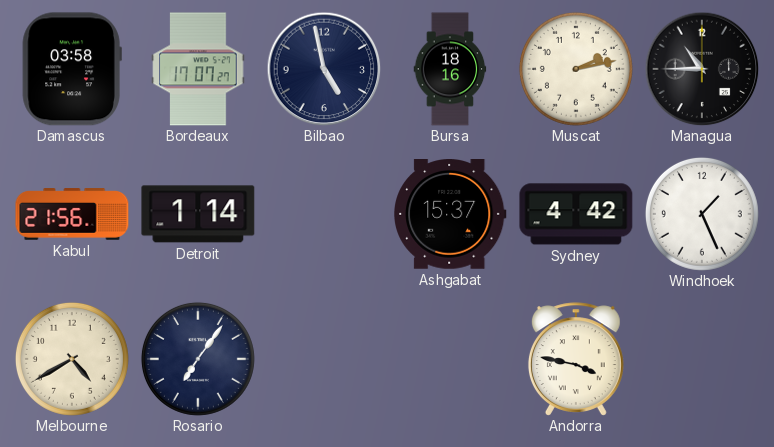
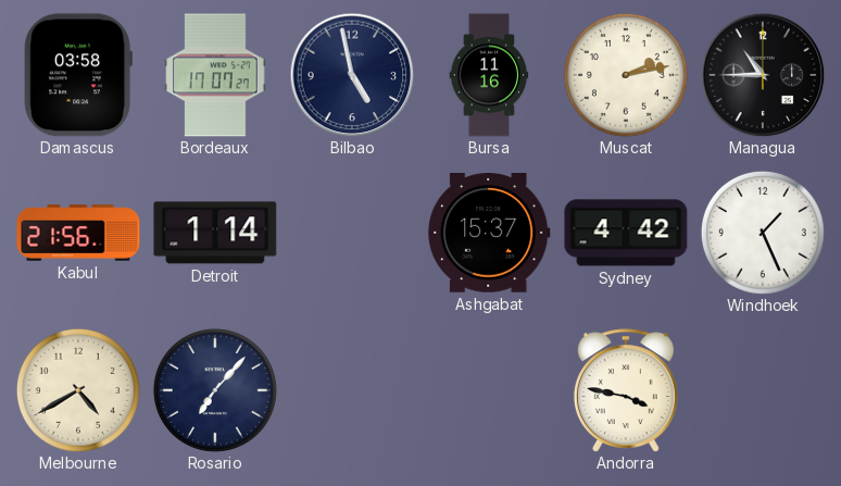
Bursa: 18:16 -> 11:16
Rosario: 7:06 -> 7:07
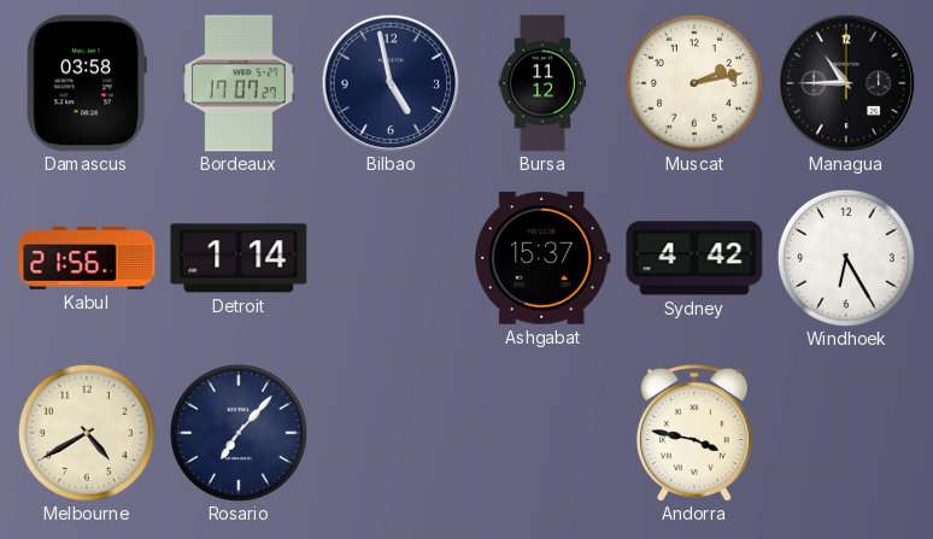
Bursa: 11:16 -> 11:12
Windhoek: 1:26 -> 6:25
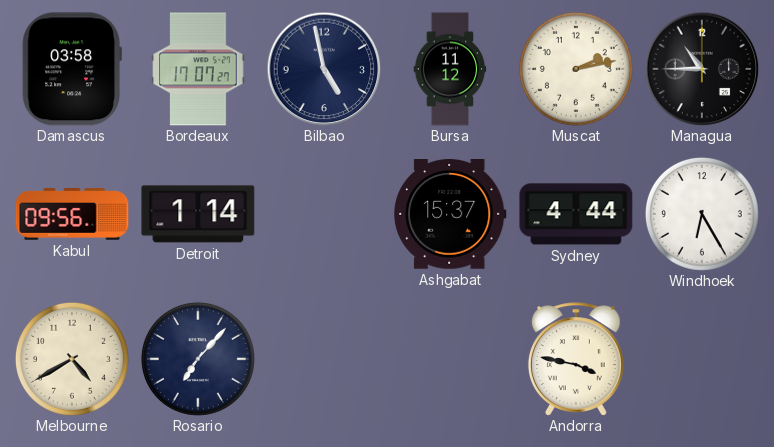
Kabul: 21:56 -> 09:56
Sydney: 4:42 -> 4:44
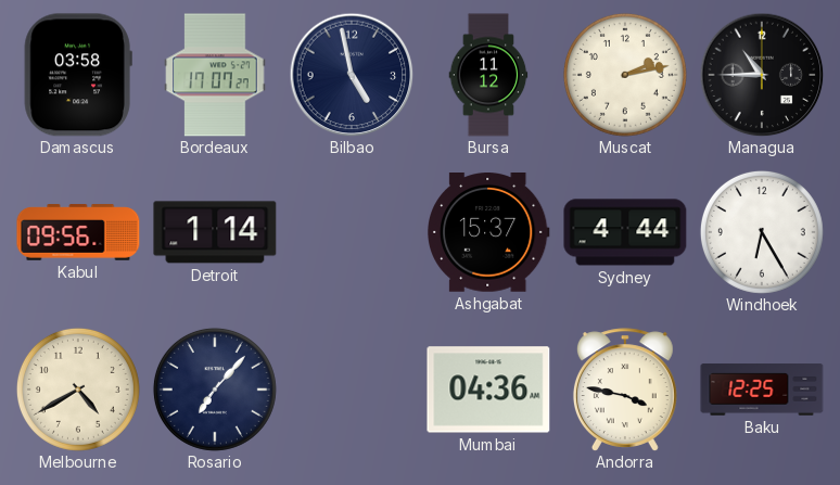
Mumbai: none -> 04:36
Baku: none -> 12:25
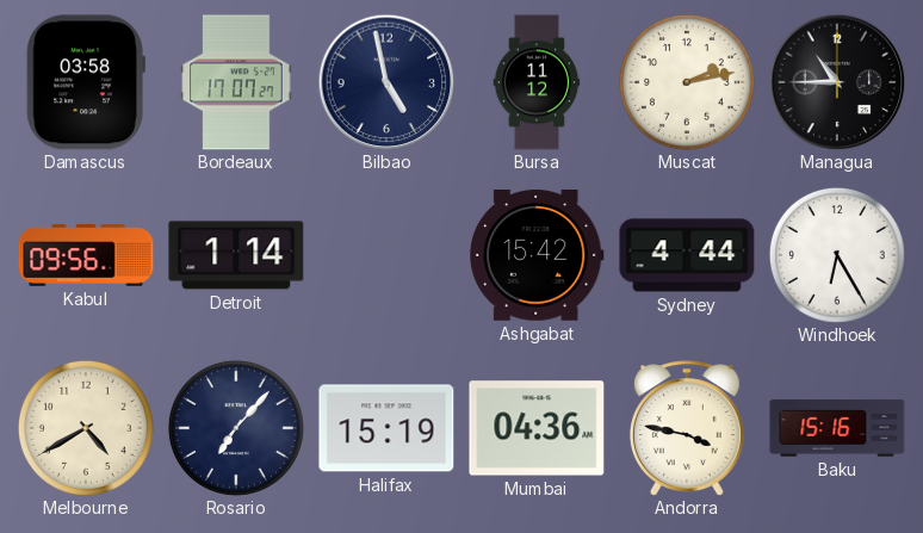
Ashgabat: 15:37 -> 15:42
Halifax: none -> 15:19
Baku: 12:25 -> 15:16
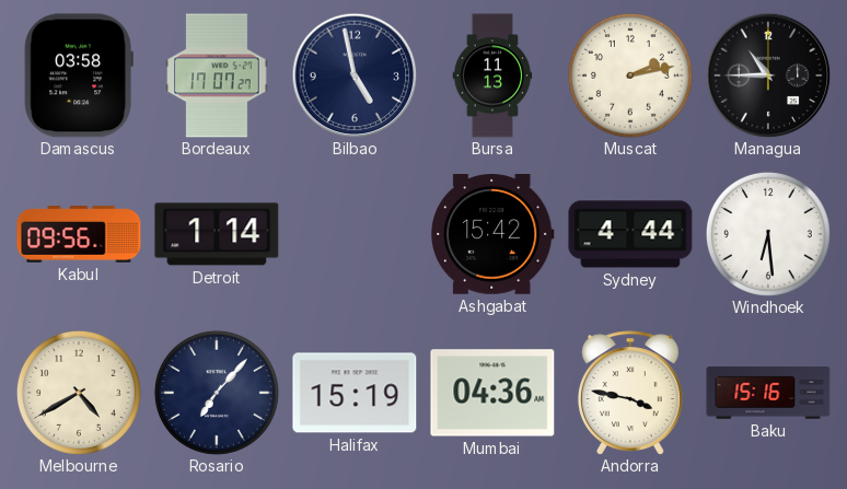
Bursa: 11:12 -> 11:13
Windhoek: 6:25 -> 6:29
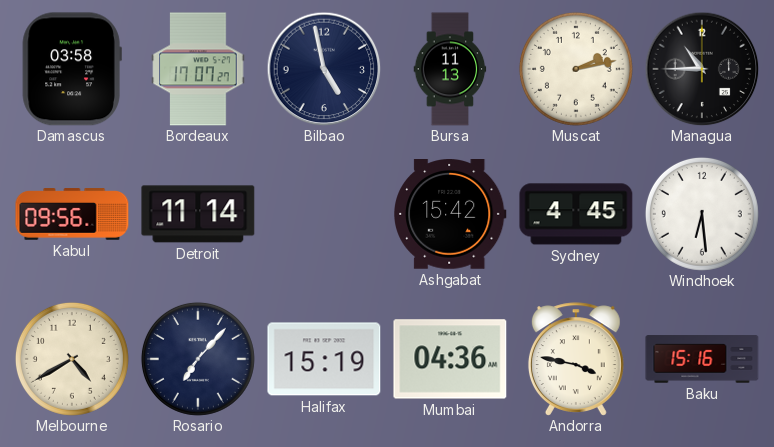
Detroit: 1:14 -> 11:14
Sydney: 4:44 -> 4:45
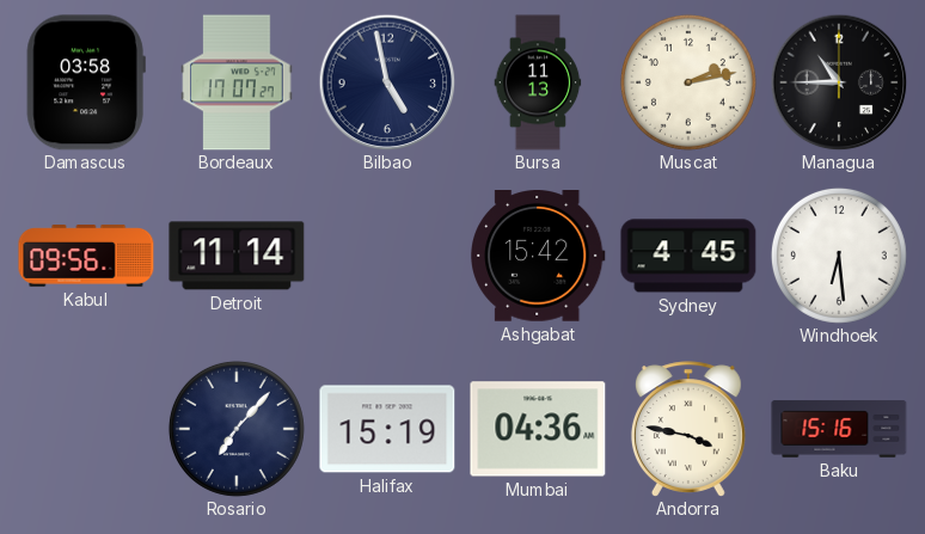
Melbourne: 4:40 -> none
